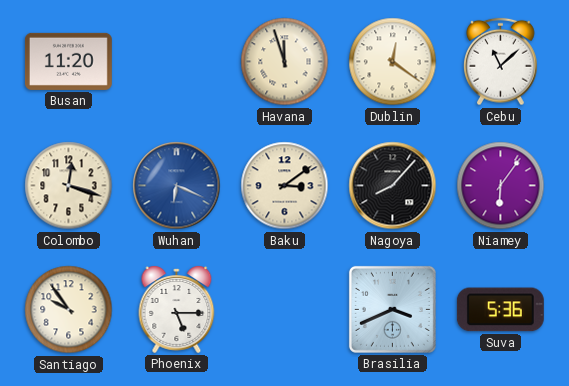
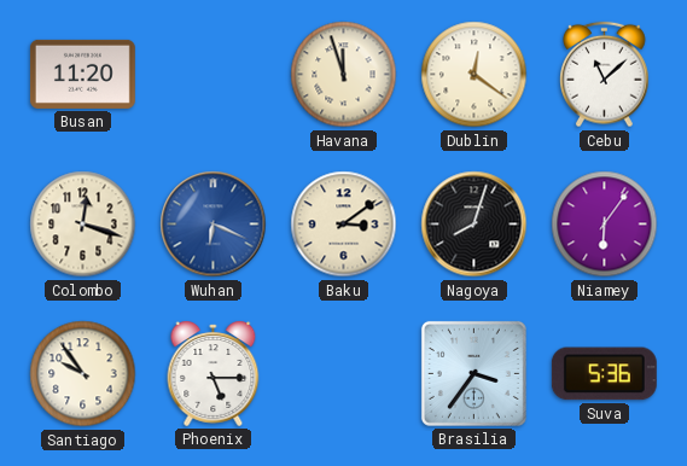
Nagoya: 8:07 -> 8:03
Brasilia: 3:41 -> 3:36
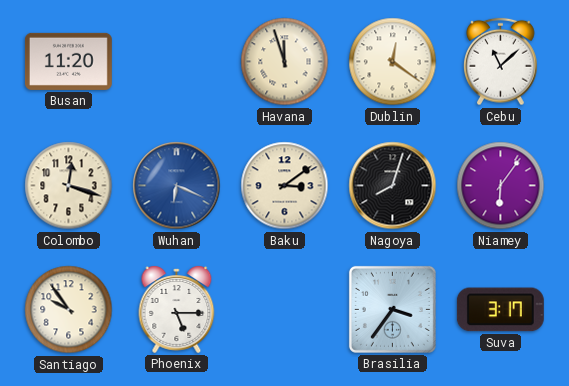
Suva: 5:36 -> 3:17
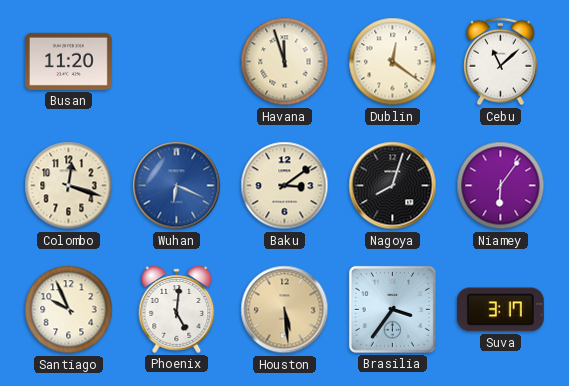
Santiago: 9:54 -> 9:56
Phoenix: 5:15 -> 5:01
Houston: none -> 5:29
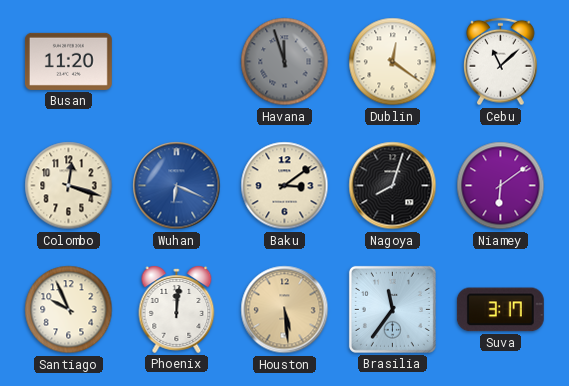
Havana dial: cream -> grey
Niamey: 6:06 -> 6:09
Phoenix: 5:01 -> 12:01
Brasilia: 3:36 -> 11:36
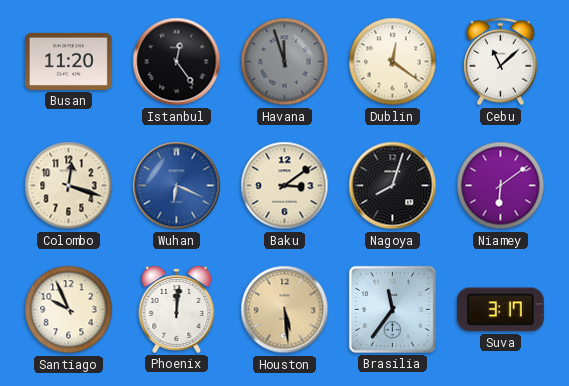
Istanbul: none -> 12:24
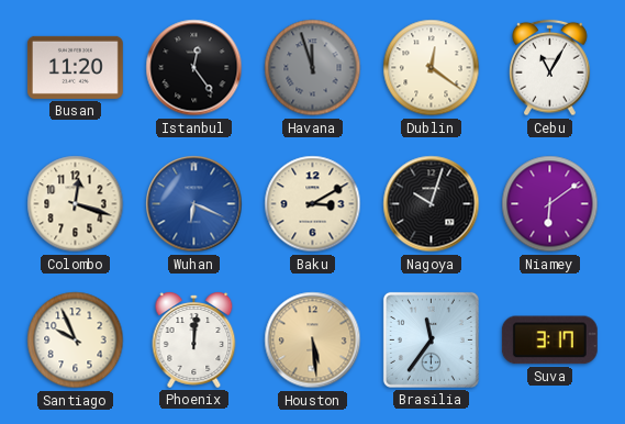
Cebu: 11:08 -> 11:05
Baku: 3:09 -> 3:10
Nagoya: 8:03 -> 10:03
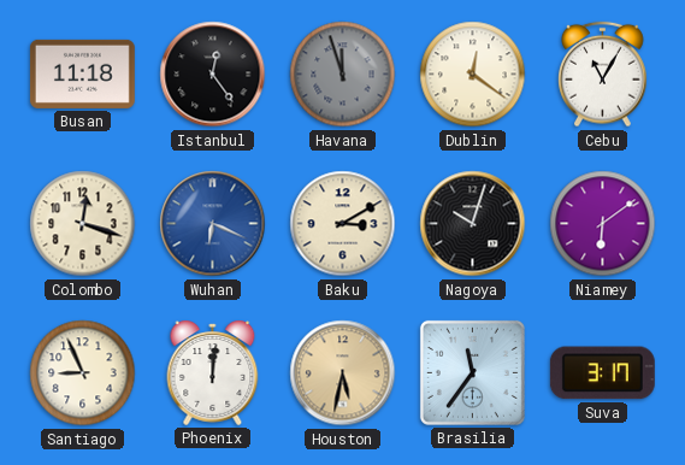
Busan: 11:20 -> 11:18
Santiago: 9:56 -> 8:56
Houston: 5:29 -> 5:32
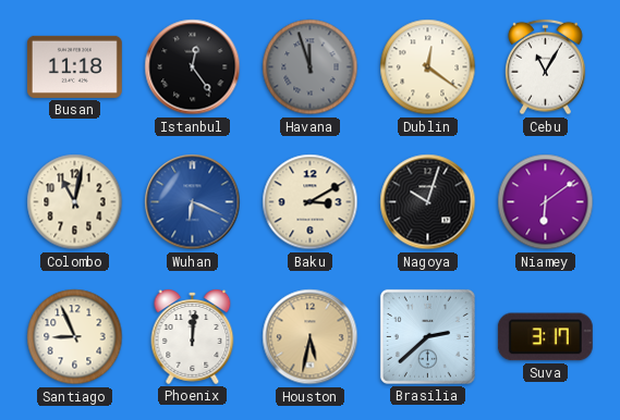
Colombo: 12:18 -> 11:02
Brasilia: 11:36 -> 2:38
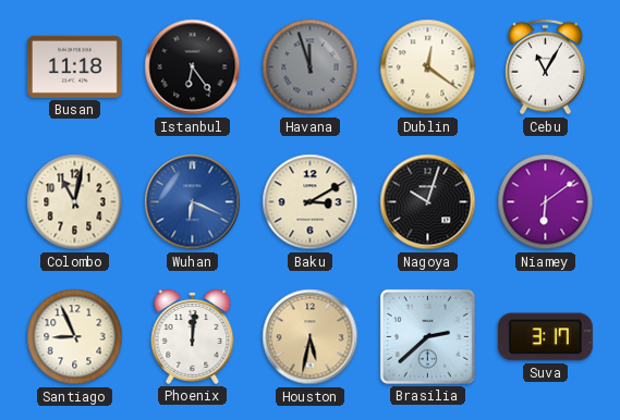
Istanbul: 12:24 -> 6:24
